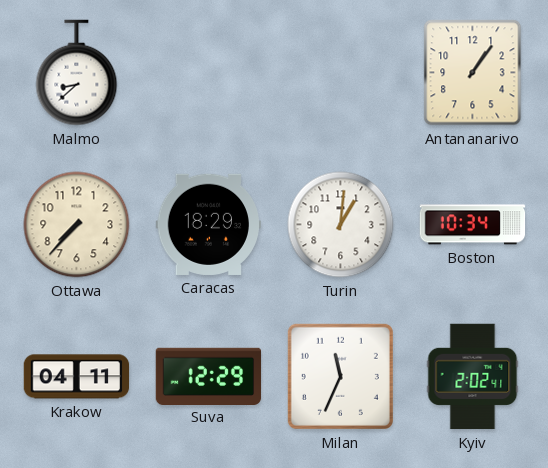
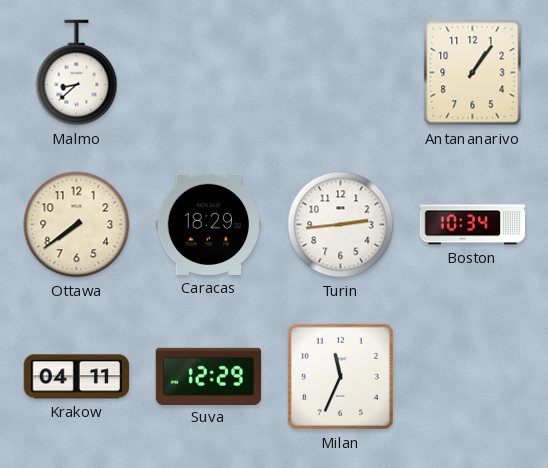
Ottawa: 7:37 -> 7:39
Turin: 1:01 -> 2:44
Kyiv: 2:02 -> none
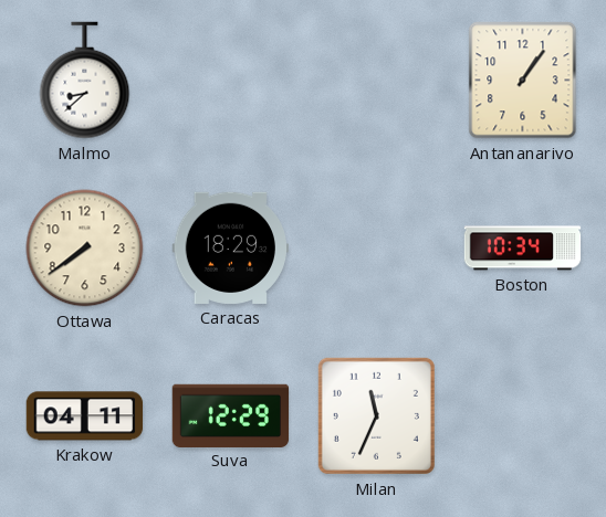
Turin: 2:44 -> none
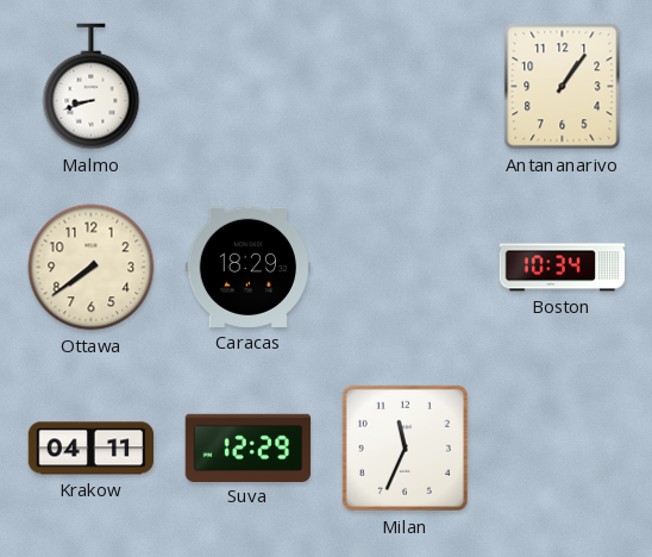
Malmo: 8:38 -> 8:42
